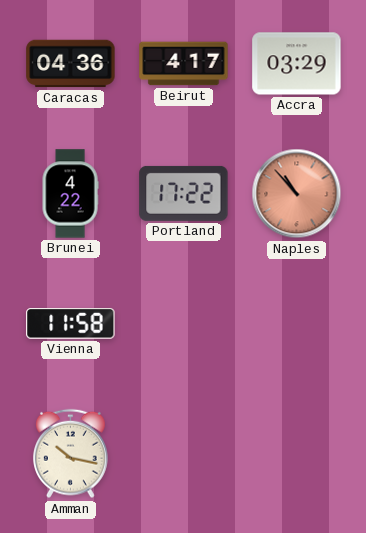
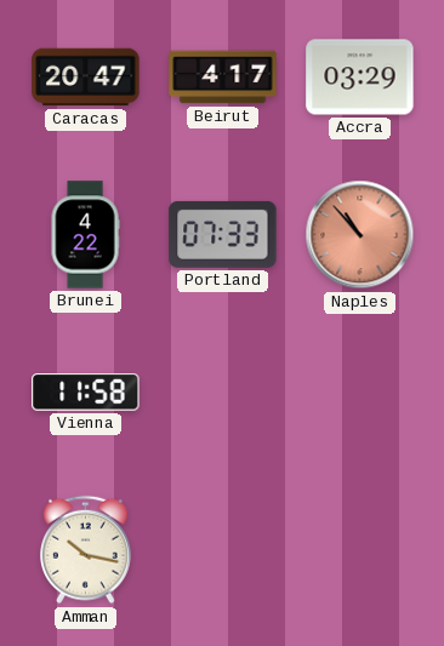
Caracas: 04:36 -> 20:47
Portland: 17:22 -> 07:33
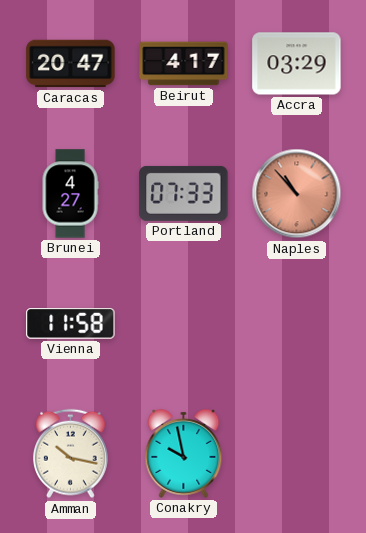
Brunei: 4:22 -> 4:27
Conakry: none -> 9:58
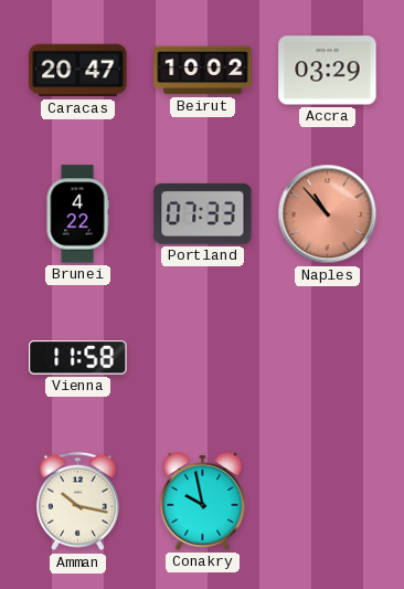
Beirut: 4:17 -> 10:02
Brunei: 4:27 -> 4:22
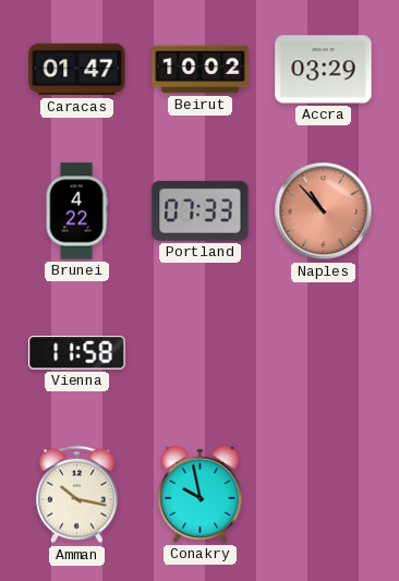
Caracas: 20:47 -> 01:47
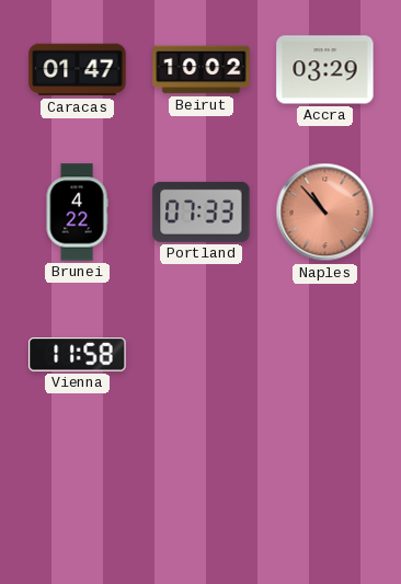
Amman: 10:17 -> none
Conakry: 9:58 -> none
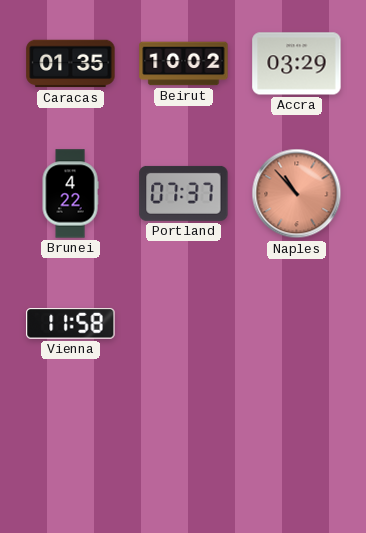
Caracas: 01:47 -> 01:35
Portland: 07:33 -> 07:37
